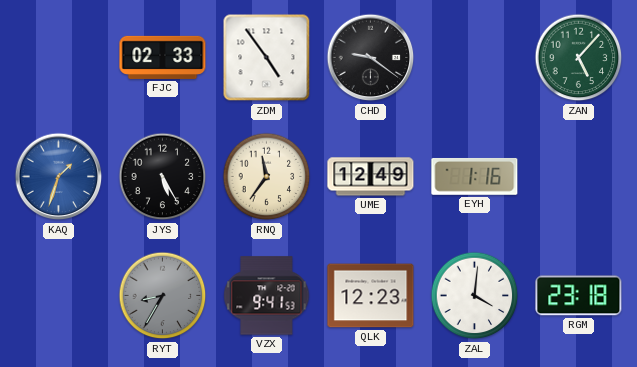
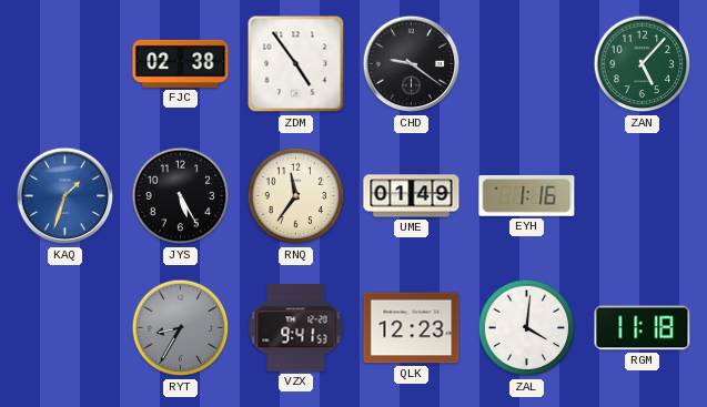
FJC: 02:33 -> 02:38
UME: 12:49 -> 01:49
RGM: 23:18 -> 11:18
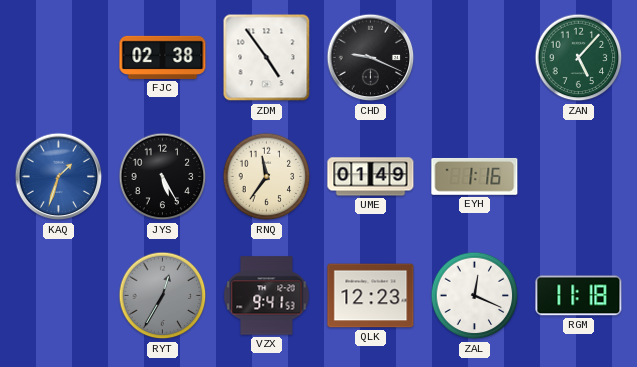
CHD: 9:21 -> 9:19
RYT: 8:35 -> 12:35
ZAL: 4:01 -> 12:19
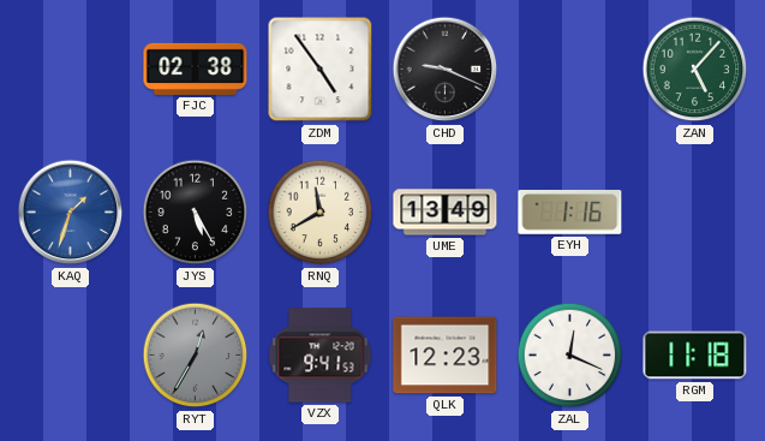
RNQ: 11:36 -> 11:40
UME: 01:49 -> 13:49
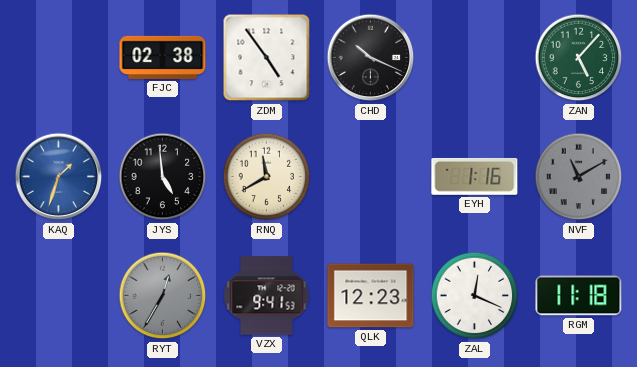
CHD: 9:19 -> 10:19
JYS: 5:25 -> 4:59
UME: 13:49 -> none
NVF: none -> 11:10
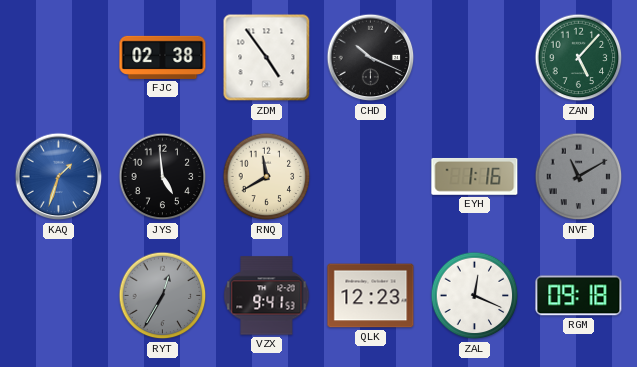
RGM: 11:18 -> 09:18
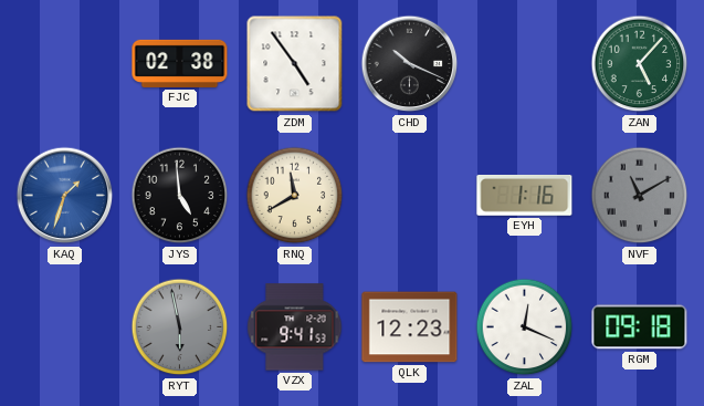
RYT: 12:35 -> 5:58
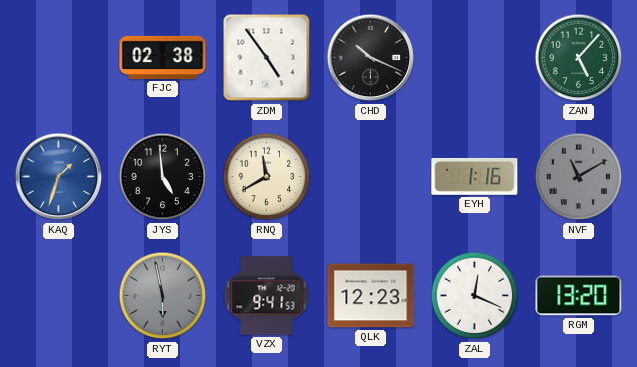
RGM: 09:18 -> 13:20
